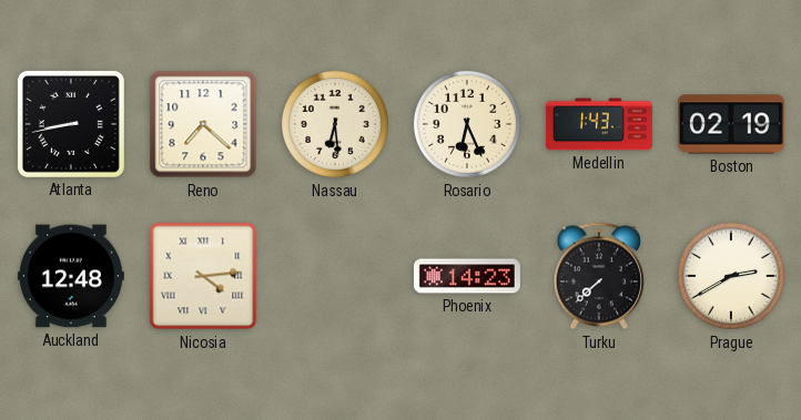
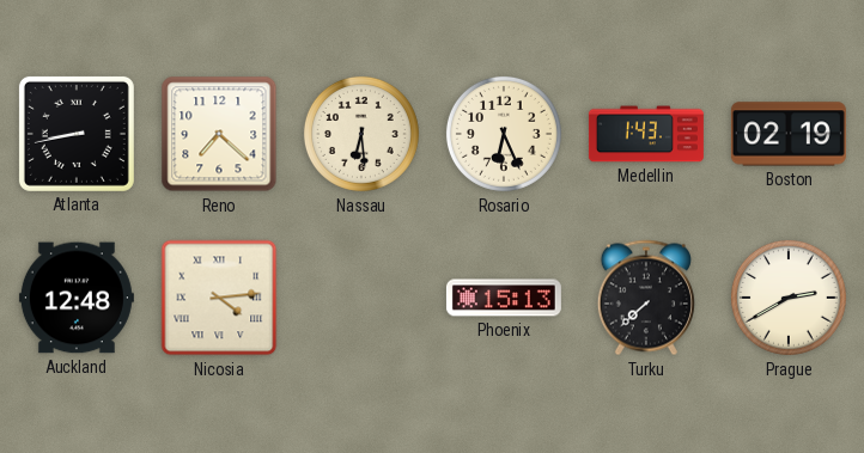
Phoenix: 14:23 -> 15:13
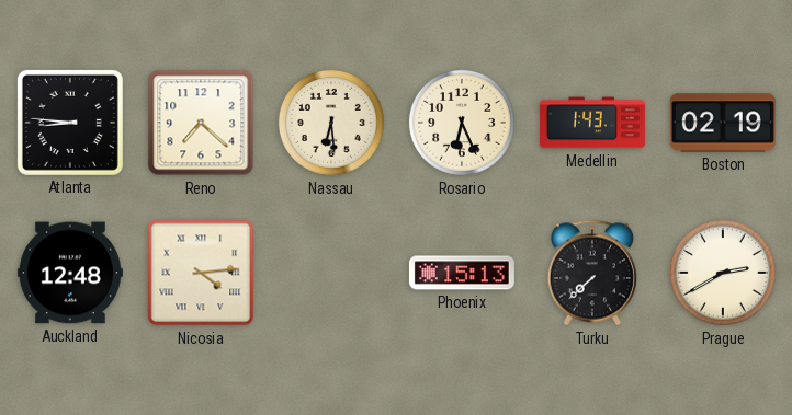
Atlanta: 8:43 -> 8:46
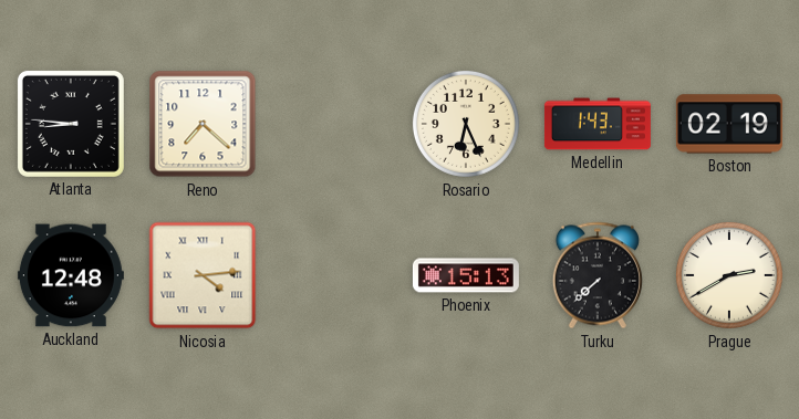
Nassau: 6:29 -> none
